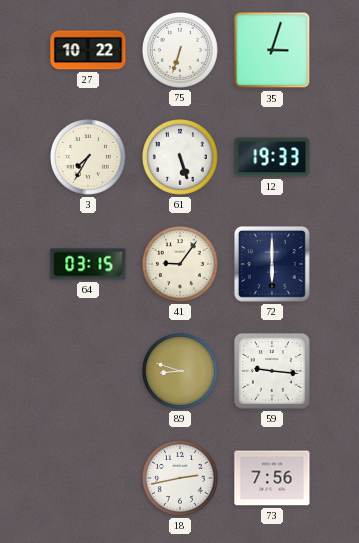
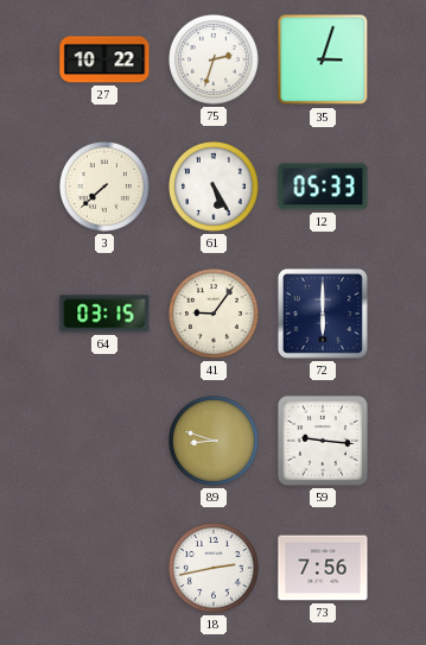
75: 6:33 -> 2:33
3: 7:35 -> 7:38
61: 5:27 -> 5:25
12: 19:33 -> 05:33
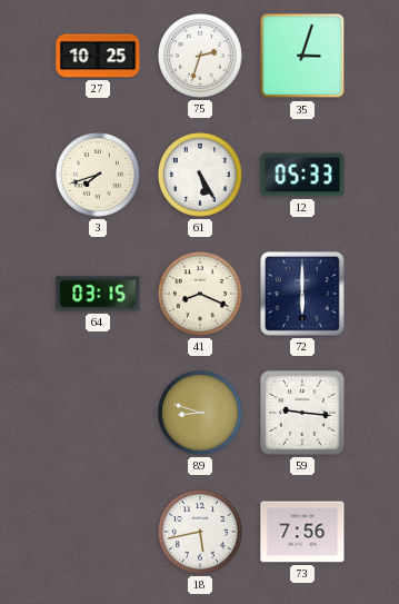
27: 10:22 -> 10:25
3: 7:38 -> 7:42
41: 9:06 -> 8:19
18: 2:43 -> 5:43
